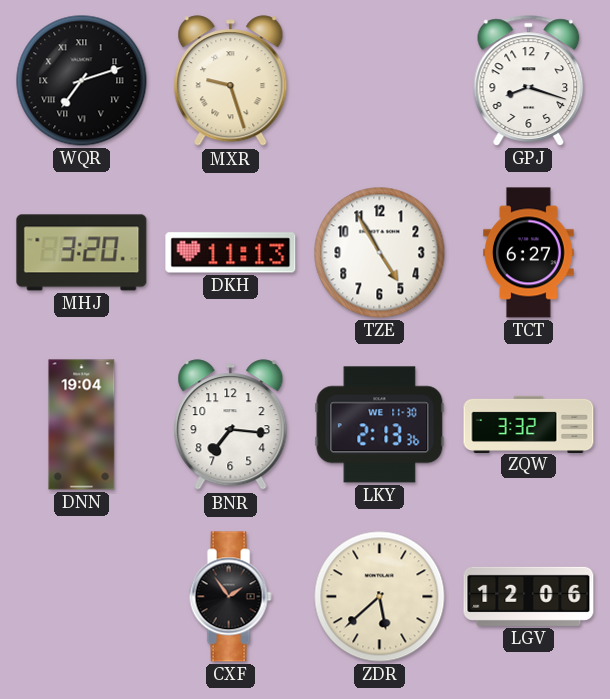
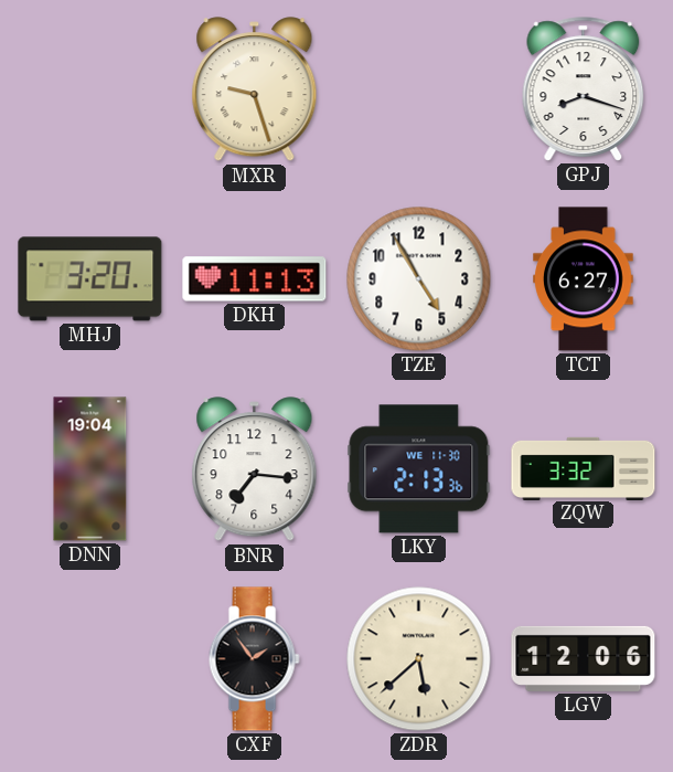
WQR: 7:12 -> none
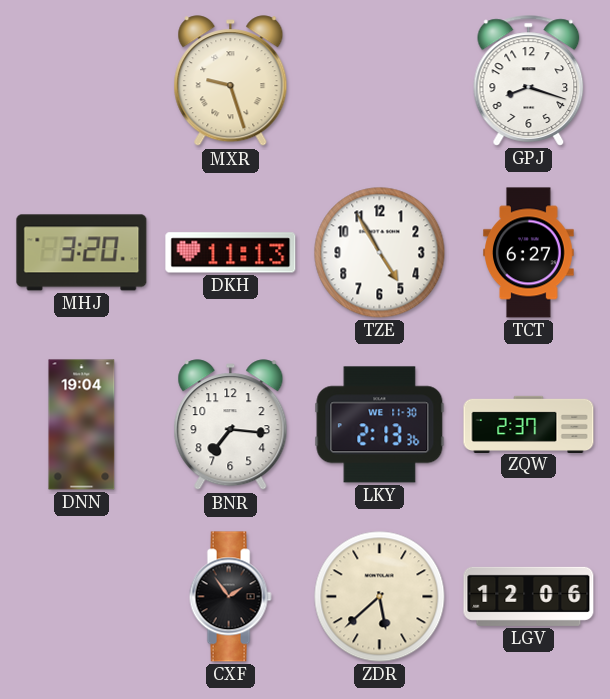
ZQW: 3:32 -> 2:37
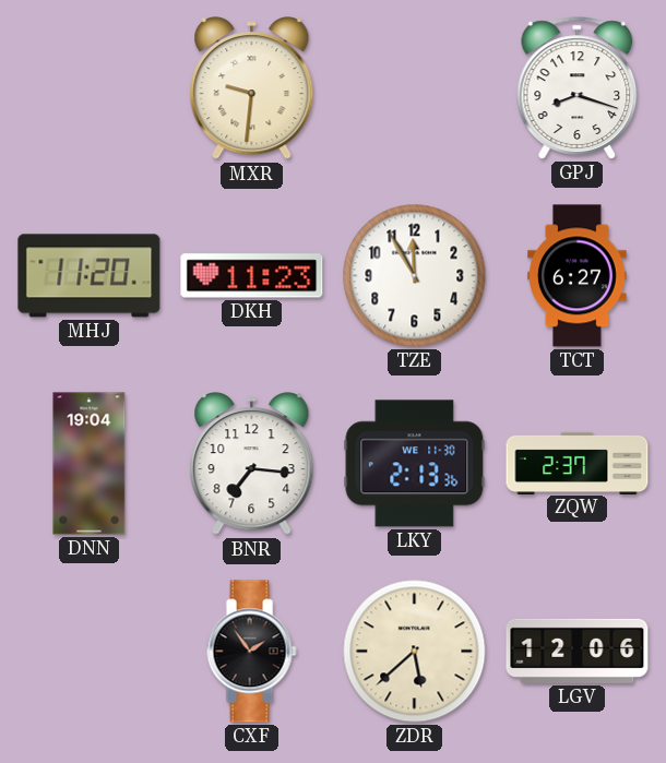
MXR: 9:27 -> 9:31
MHJ: 3:20 -> 11:20
DKH: 11:13 -> 11:23
TZE: 4:55 -> 11:55
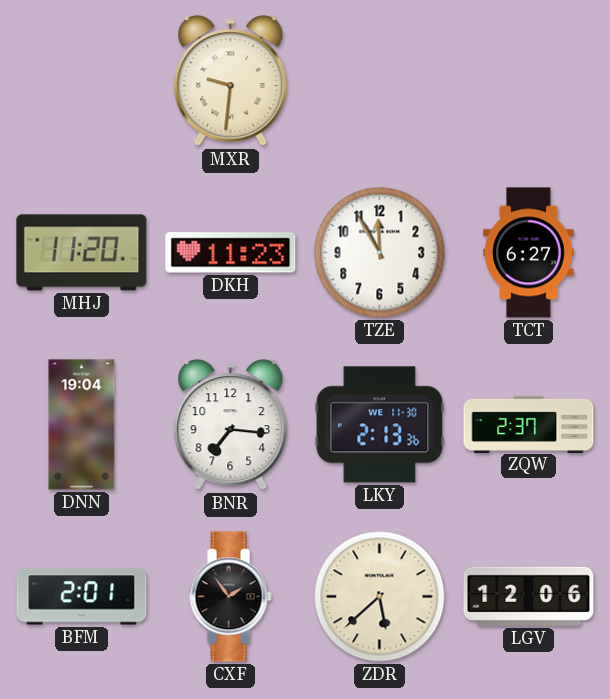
GPJ: 8:18 -> none
BFM: none -> 2:01
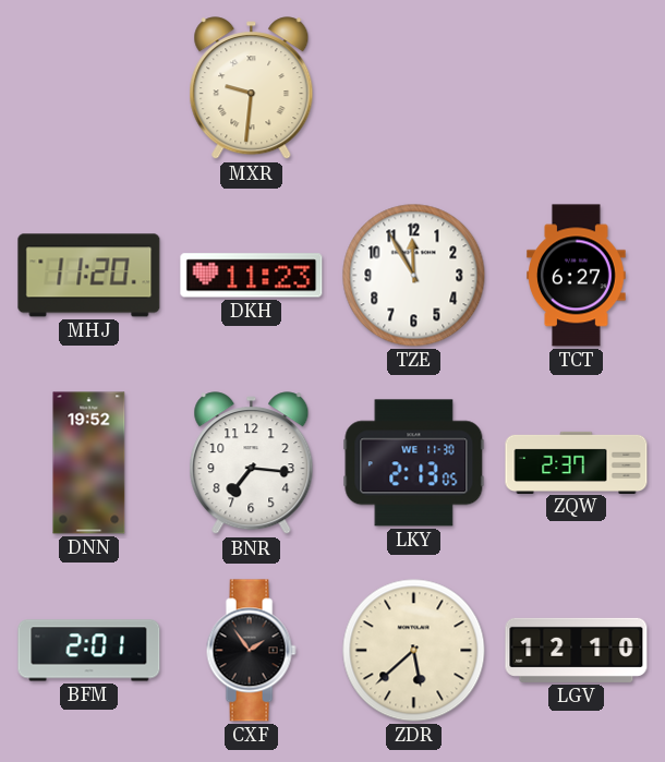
DNN: 19:04 -> 19:52
LKY: 2:13:36 -> 2:13:05
LGV: 12:06 -> 12:10
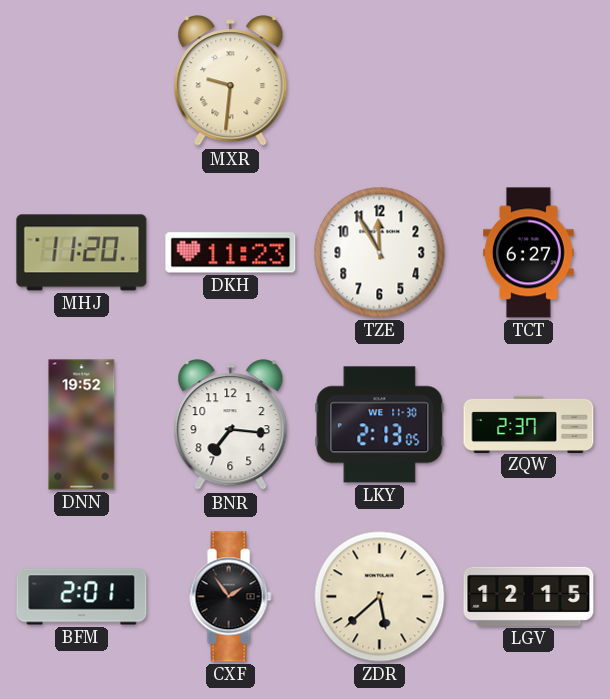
LGV: 12:10 -> 12:15
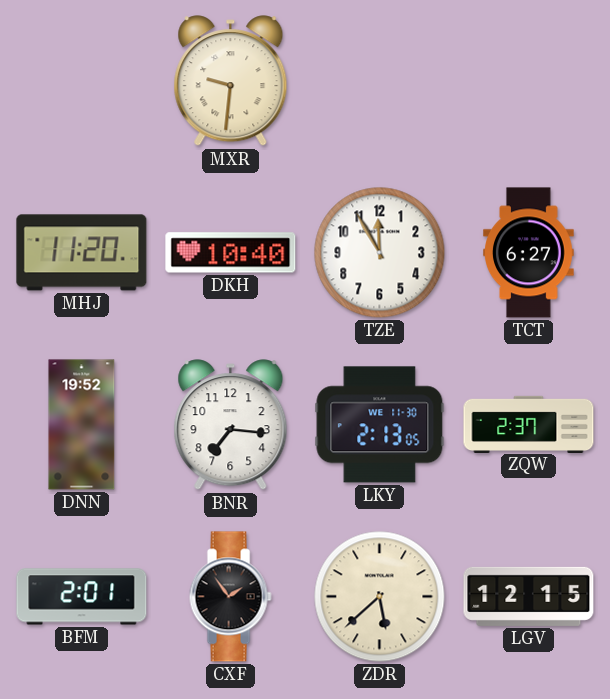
DKH: 11:23 -> 10:40
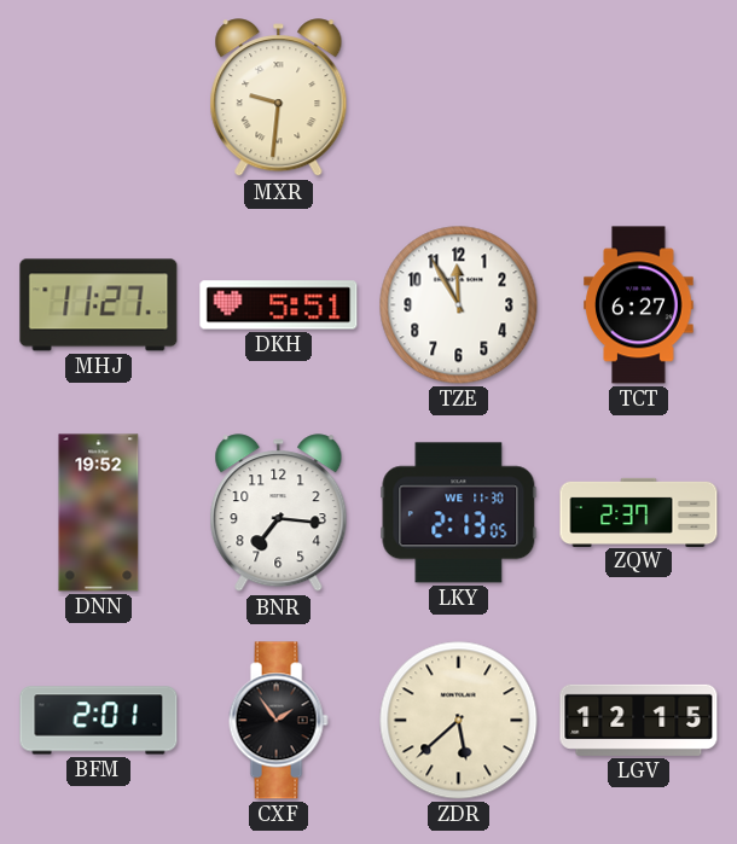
MHJ: 11:20 -> 11:27
DKH: 10:40 -> 5:51
